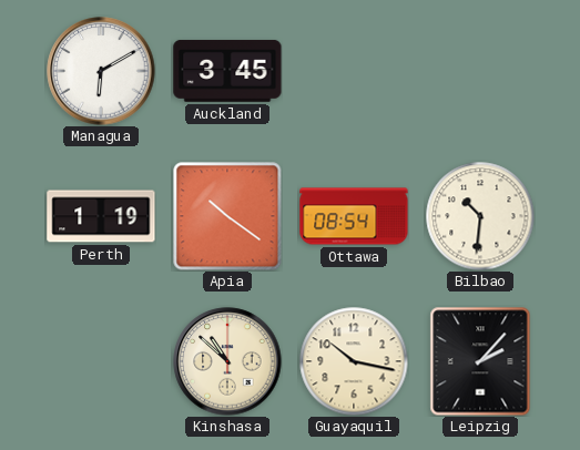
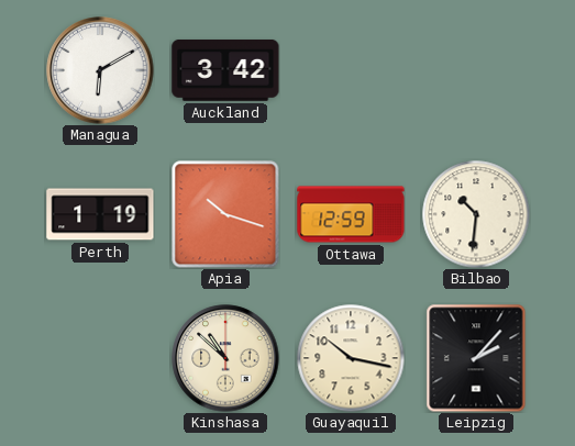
Auckland: 3:45 -> 3:42
Apia: 10:21 -> 10:18
Ottawa: 08:54 -> 12:59
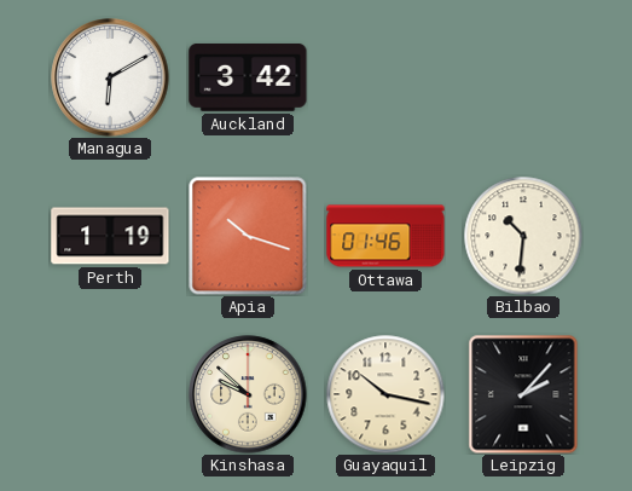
Ottawa: 12:59 -> 01:46
Kinshasa: 10:52 -> 9:52
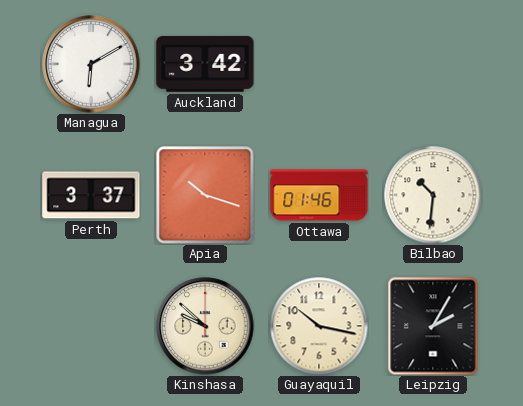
Perth: 1:19 -> 3:37
Leipzig: 2:07 -> 2:05
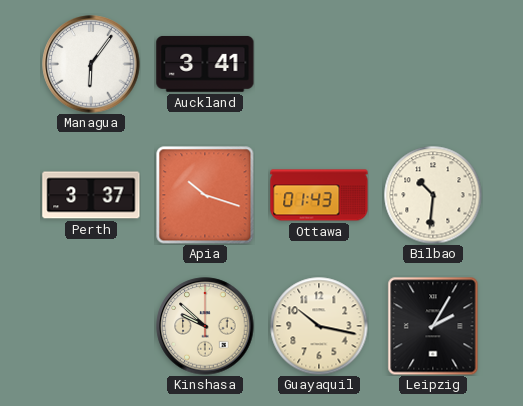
Managua: 6:10 -> 6:06
Auckland: 3:42 -> 3:41
Ottawa: 01:46 -> 01:43
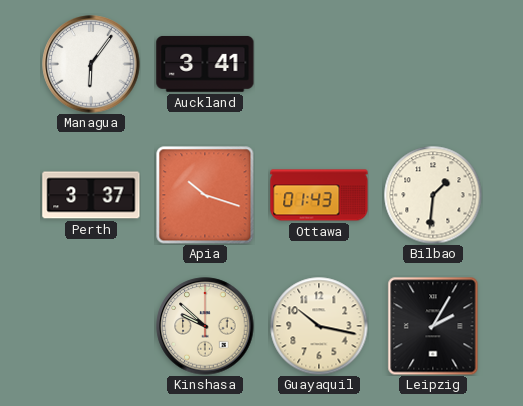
Bilbao: 10:31 -> 1:31
